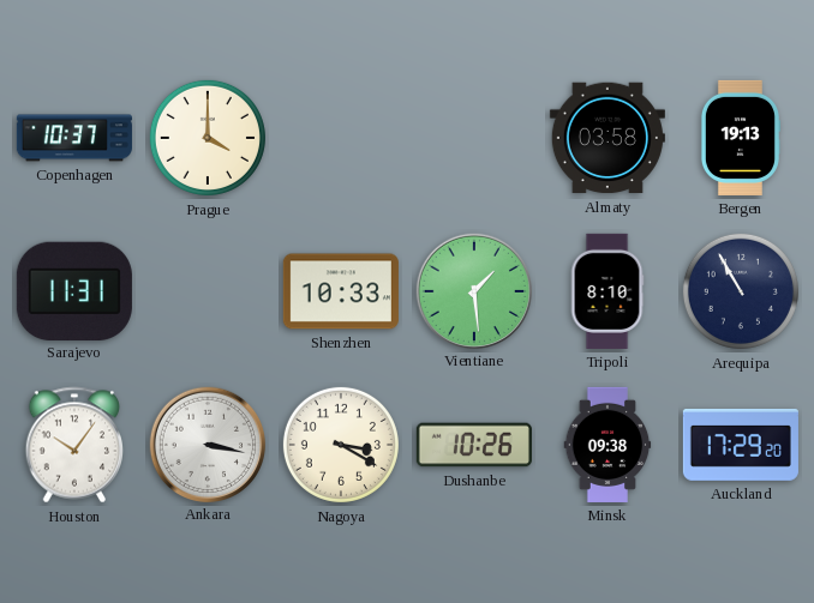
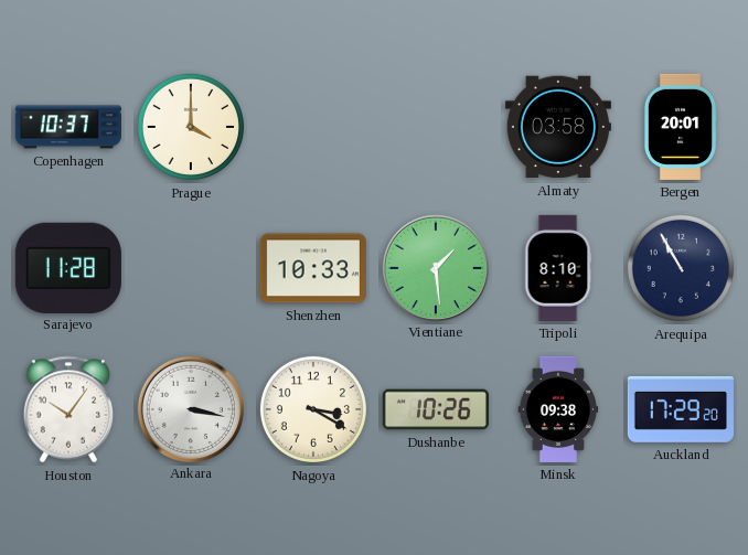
Bergen: 19:13 -> 20:01
Sarajevo: 11:31 -> 11:28
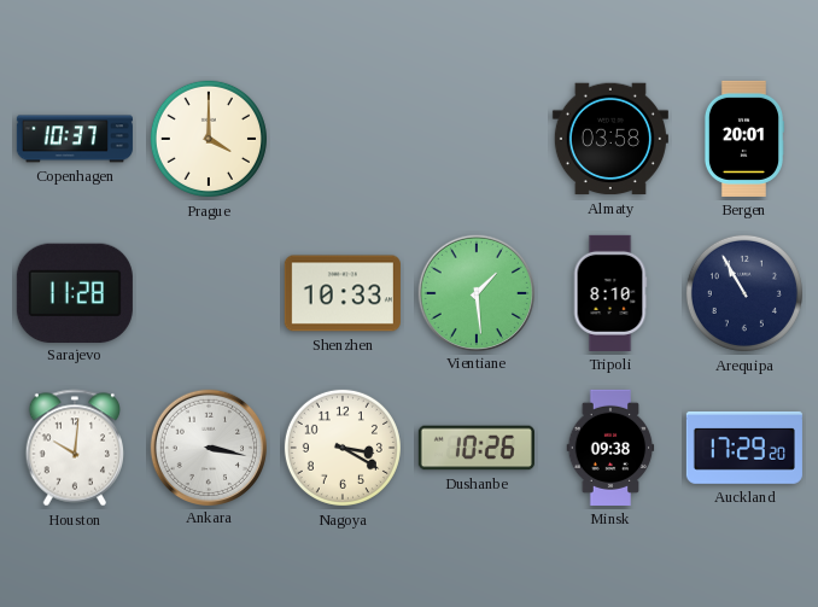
Houston: 10:06 -> 10:01
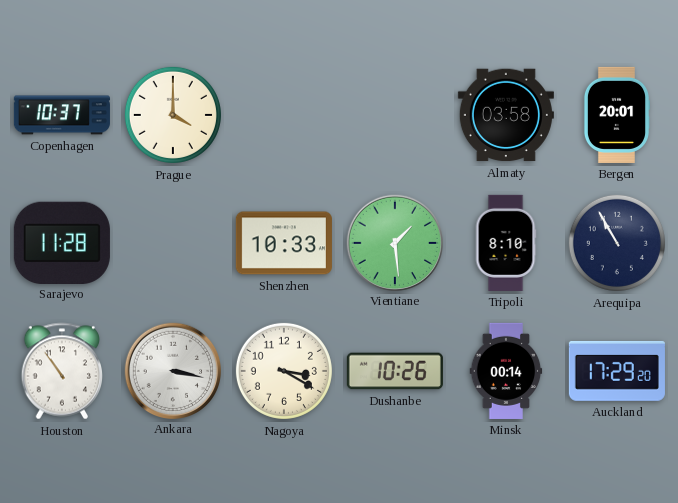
Houston: 10:01 -> 10:54
Minsk: 09:38 -> 00:14
